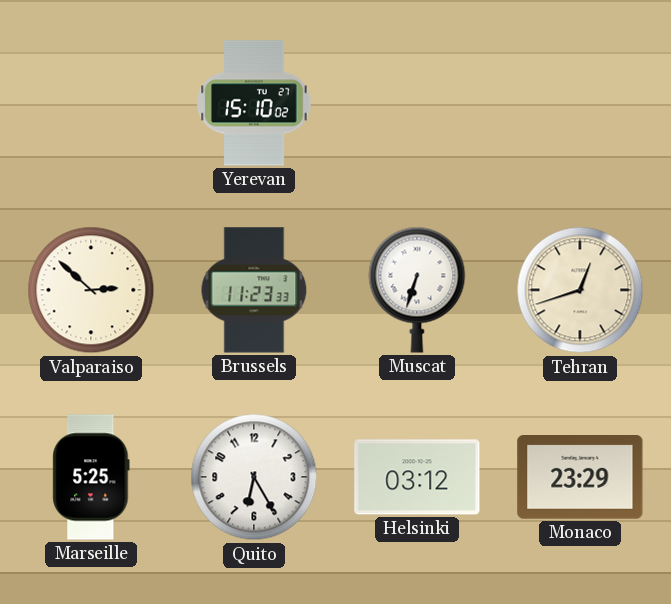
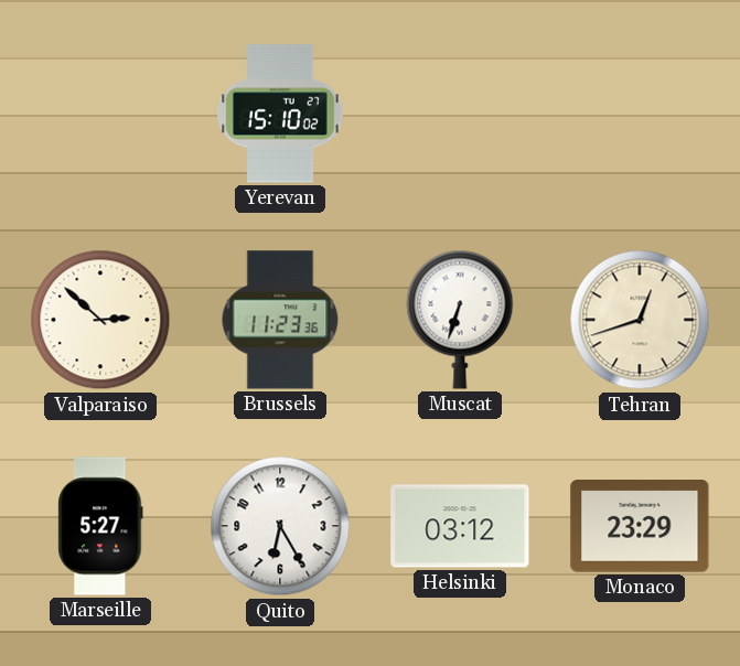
Brussels: 11:23:33 -> 11:23:36
Marseille: 5:25 -> 5:27
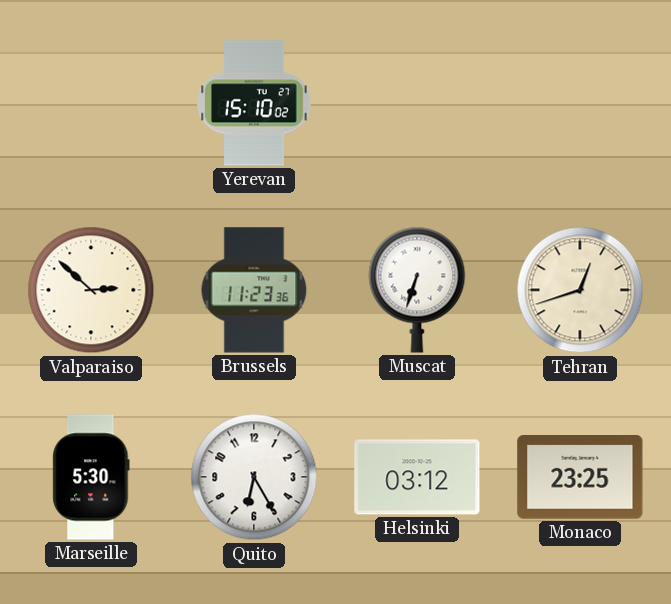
Marseille: 5:27 -> 5:30
Monaco: 23:29 -> 23:25
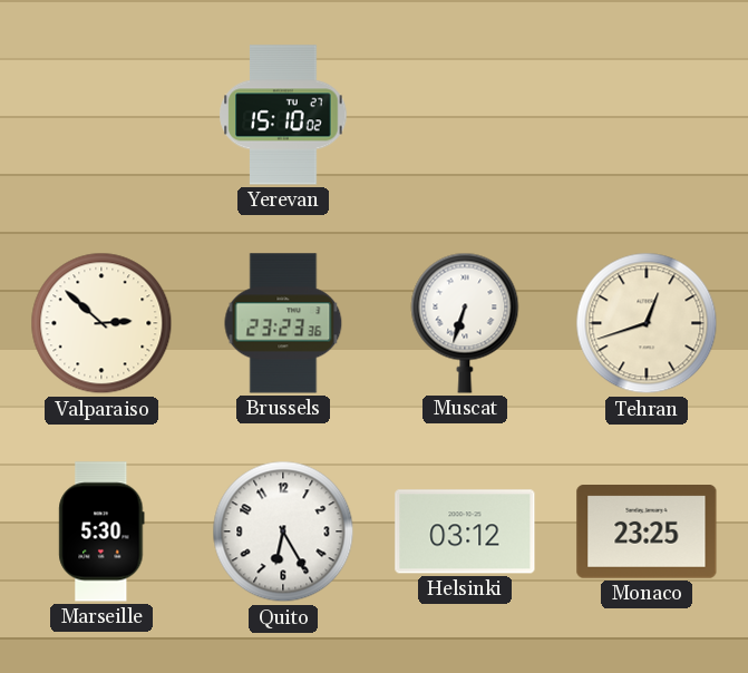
Brussels: 11:23 -> 23:23
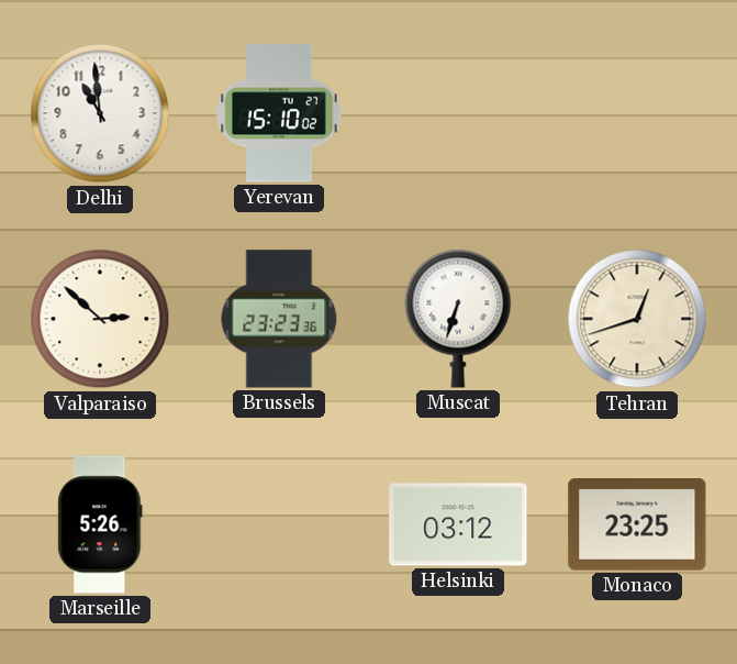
Delhi: none -> 10:59
Marseille: 5:30 -> 5:26
Quito: 6:25 -> none
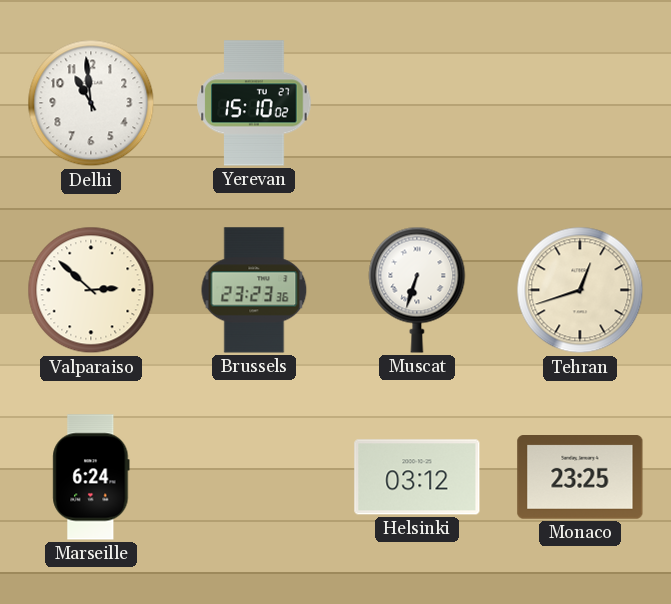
Marseille: 5:26 -> 6:24
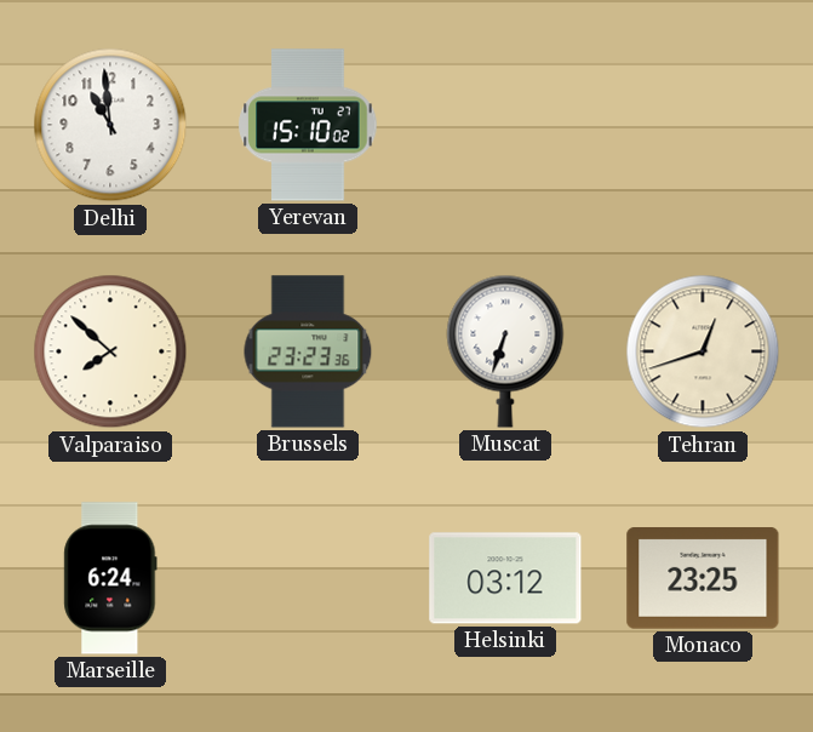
Valparaiso: 2:52 -> 7:52
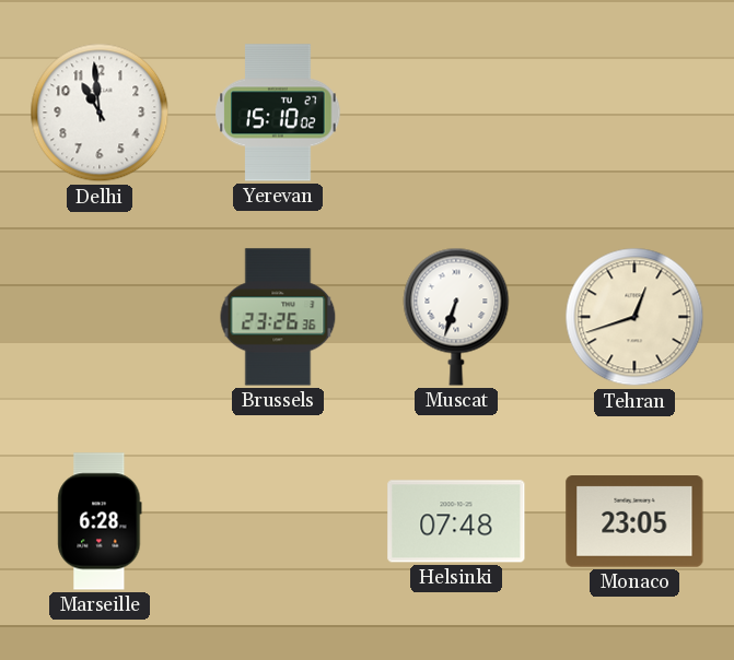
Valparaiso: 7:52 -> none
Brussels: 23:23 -> 23:26
Marseille: 6:24 -> 6:28
Helsinki: 03:12 -> 07:48
Monaco: 23:25 -> 23:05
